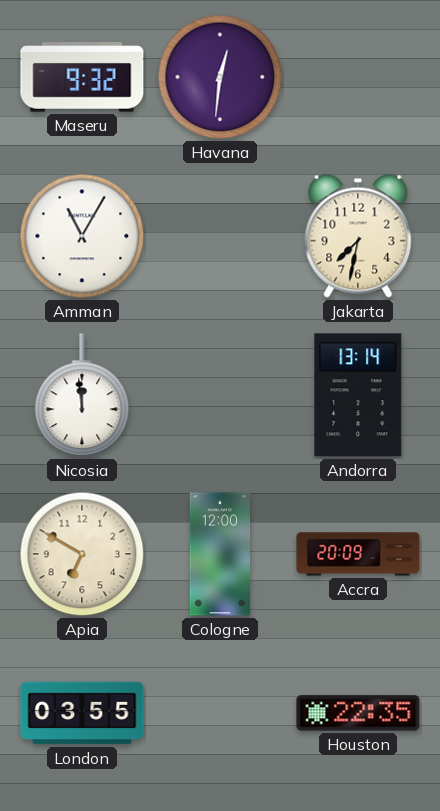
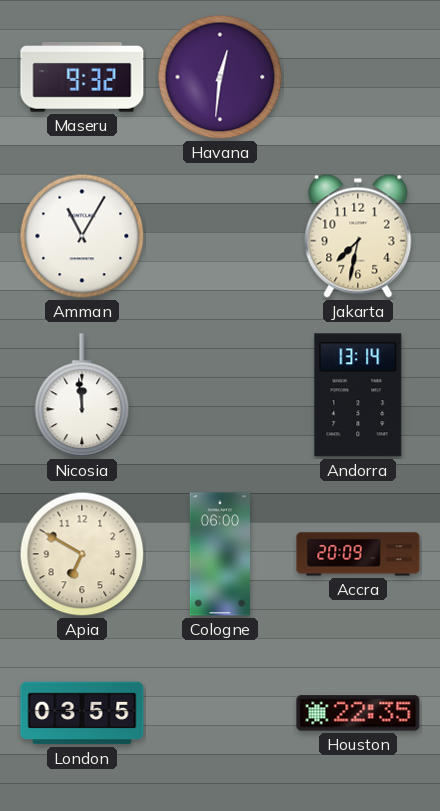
Cologne: 12:00 -> 06:00
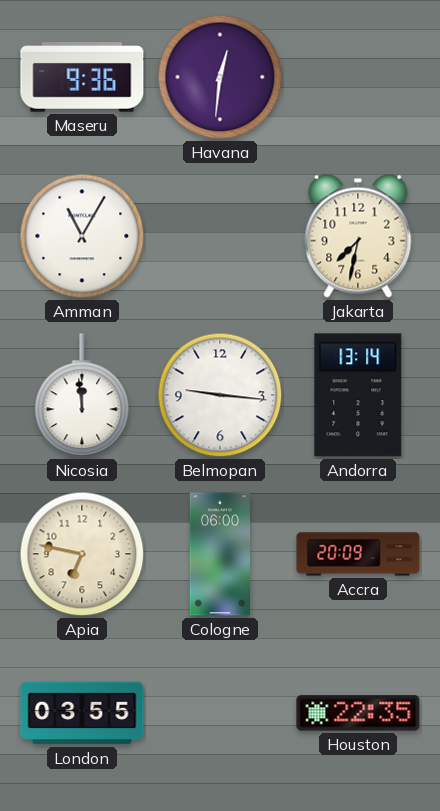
Maseru: 9:32 -> 9:36
Belmopan: none -> 9:16
Apia: 6:50 -> 6:47
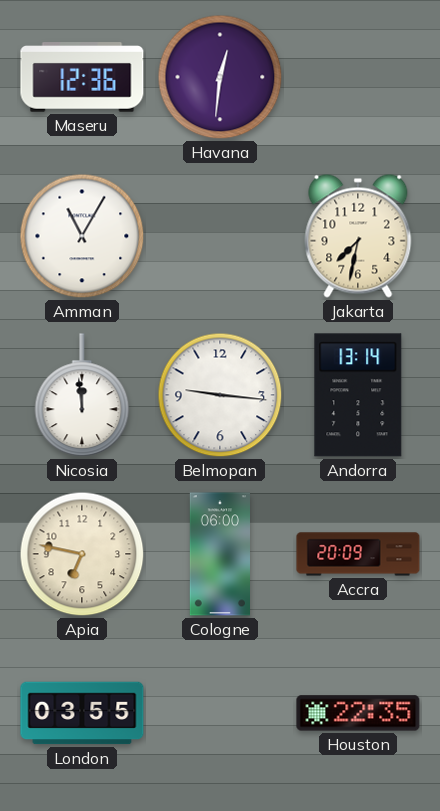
Maseru: 9:36 -> 12:36
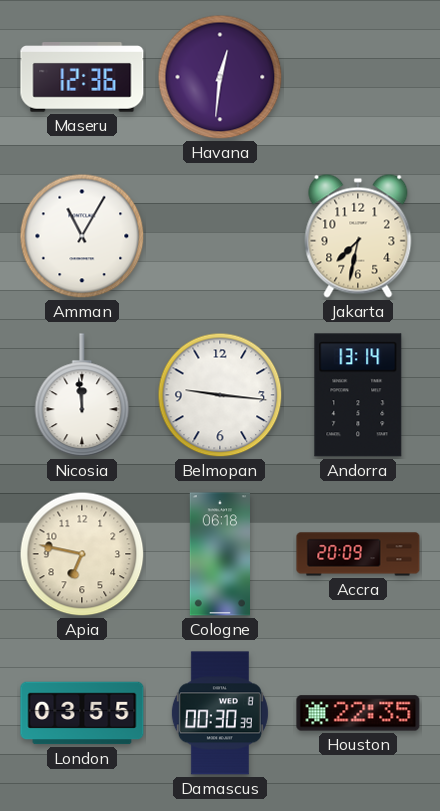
Cologne: 06:00 -> 06:18
Damascus: none -> 00:30
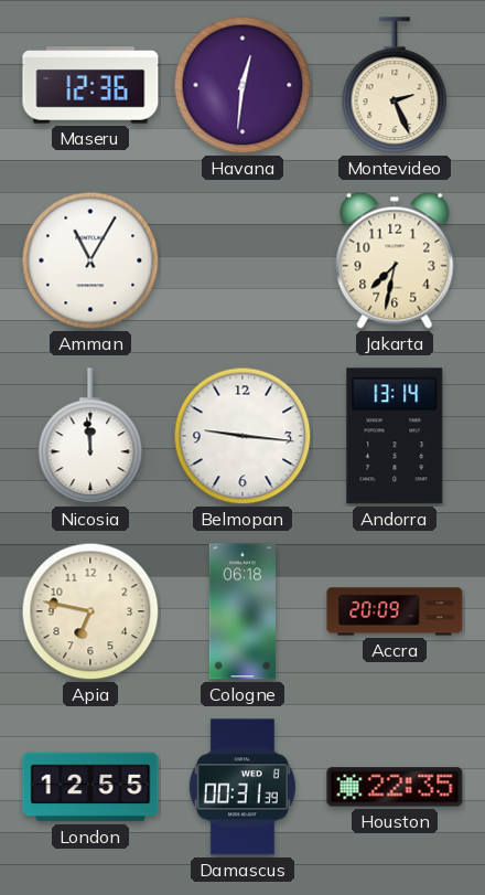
Montevideo: none -> 2:26
London: 03:55 -> 12:55
Damascus: 00:30 -> 00:31
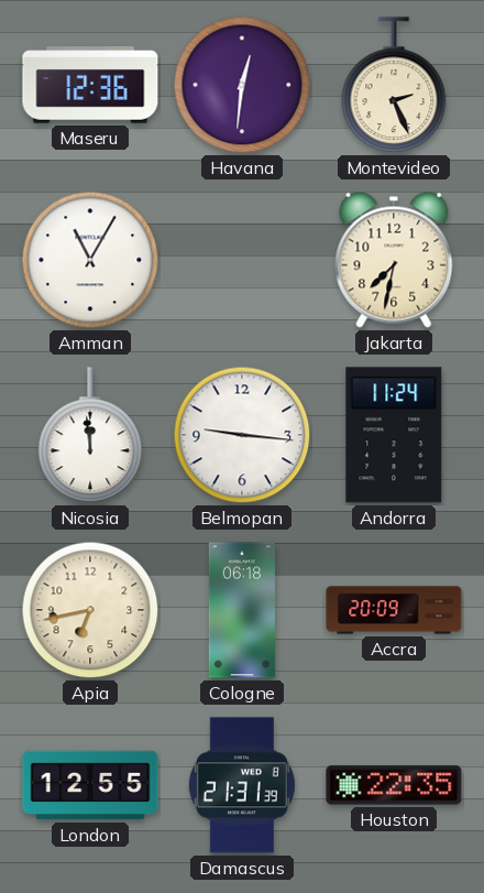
Andorra: 13:14 -> 11:24
Apia: 6:47 -> 6:43
Damascus: 00:31 -> 21:31
